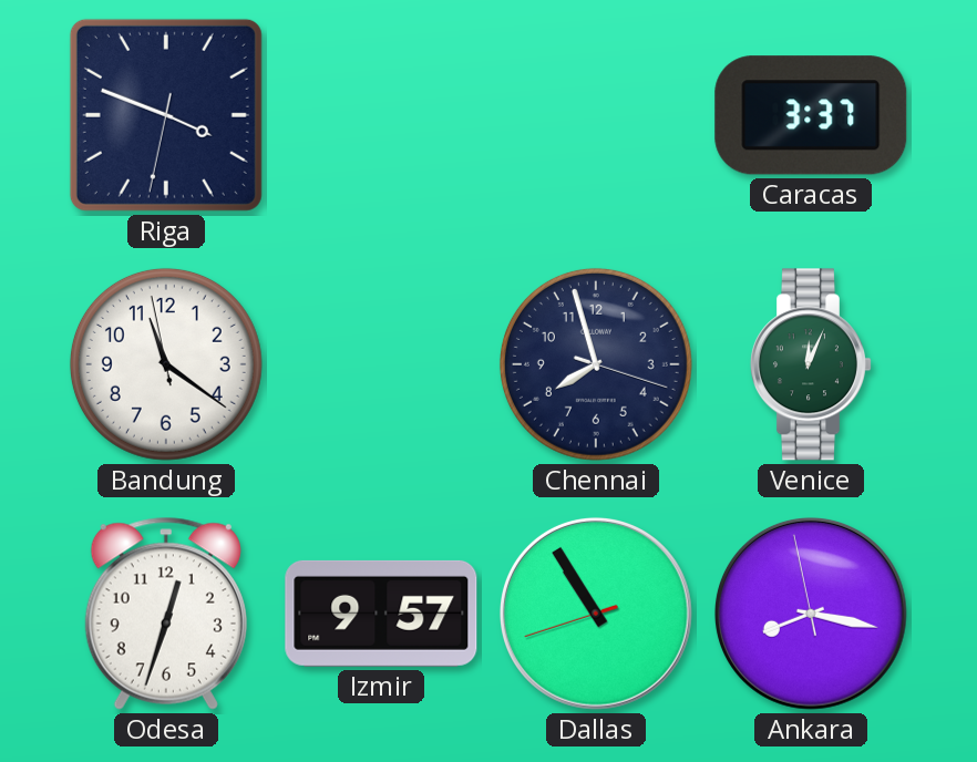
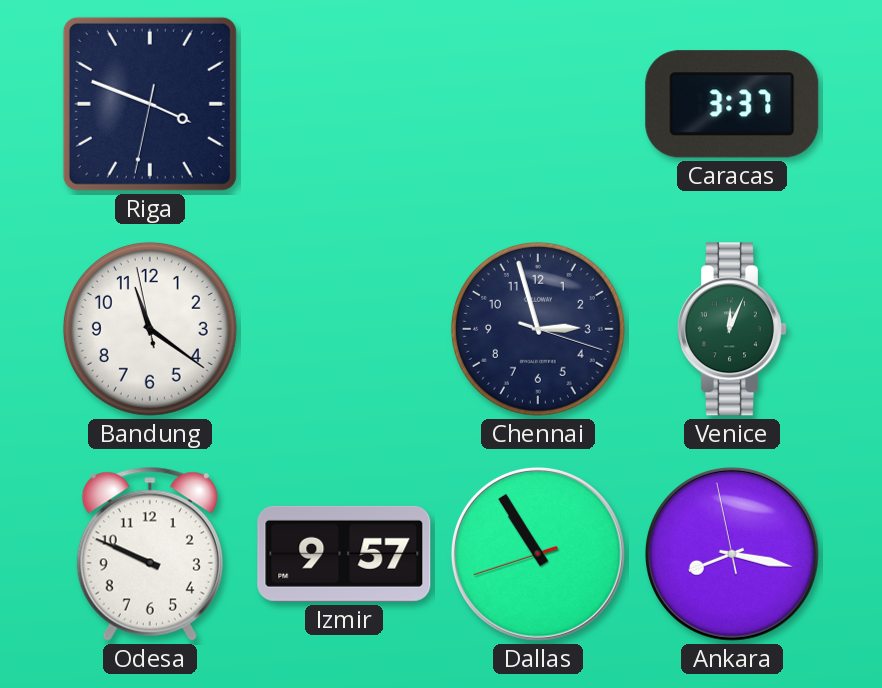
Chennai: 7:57 -> 2:57
Odesa: 12:33 -> 9:49
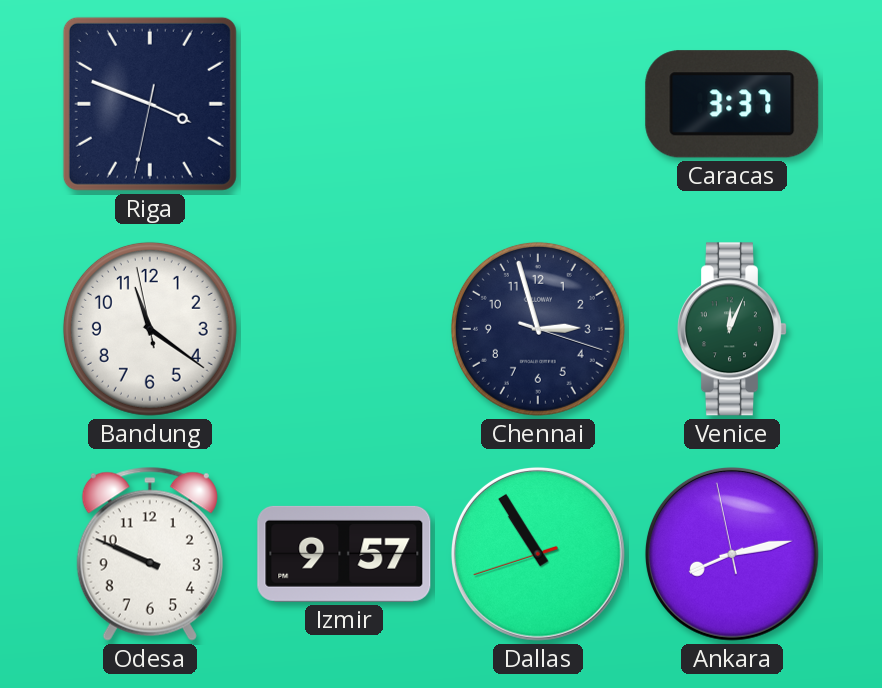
Ankara: 8:16 -> 8:12
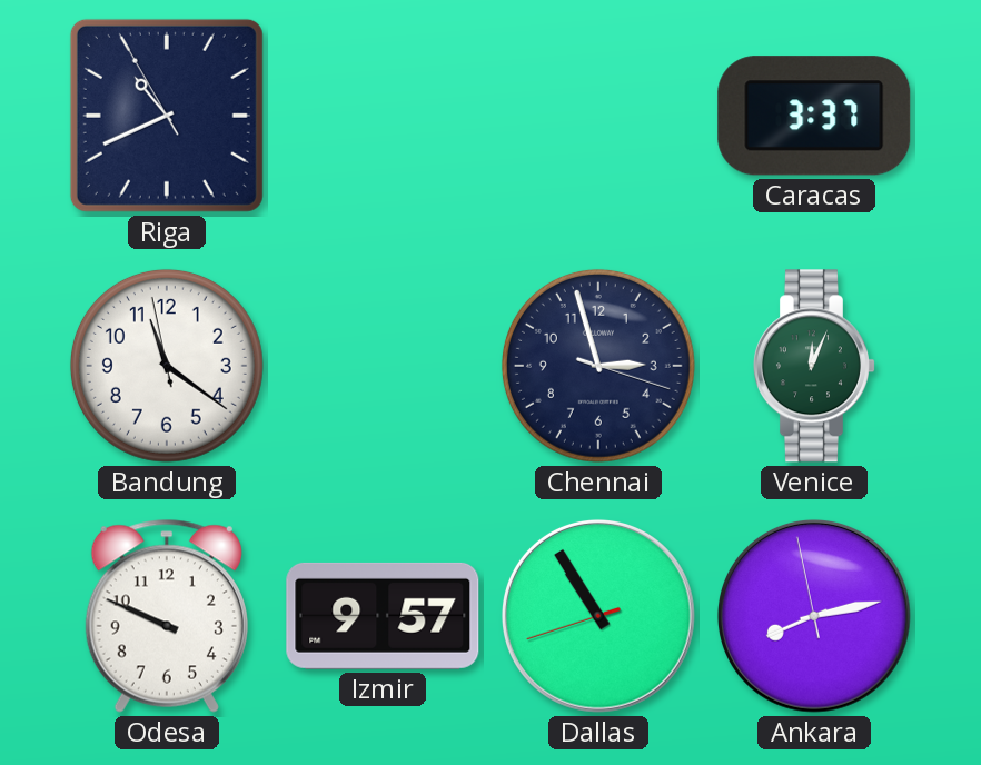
Riga: 3:48 -> 10:40
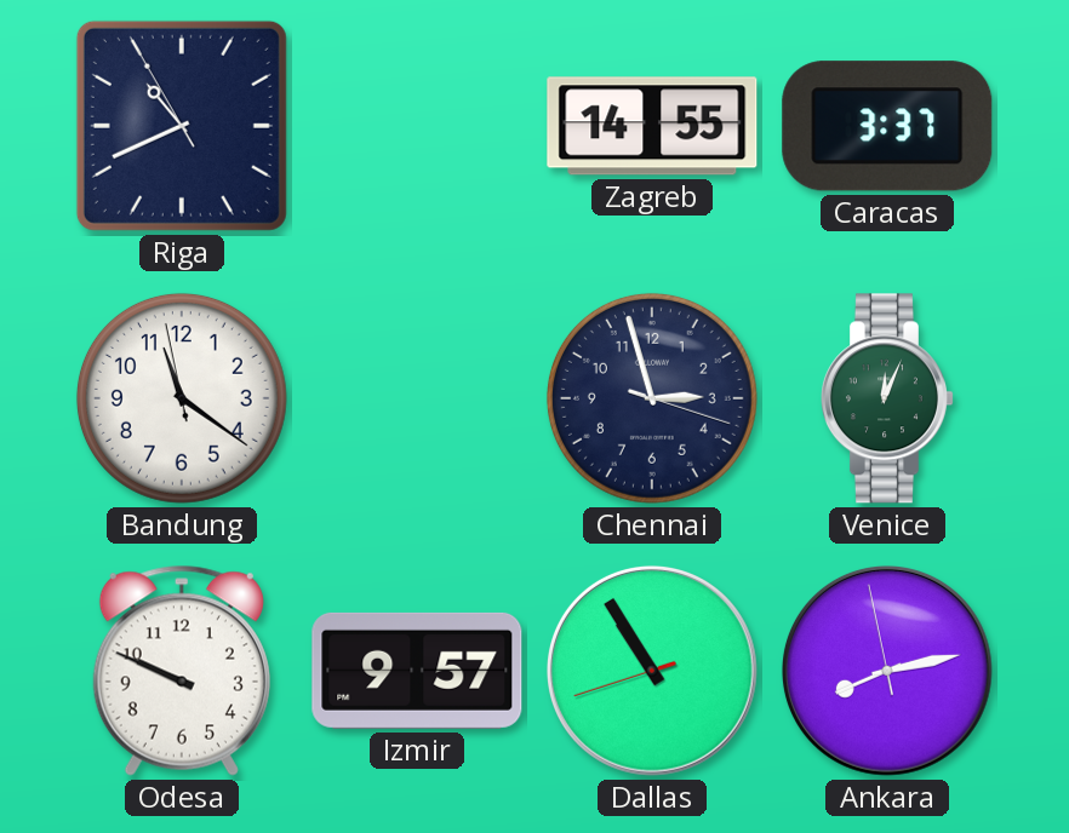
Zagreb: none -> 14:55
